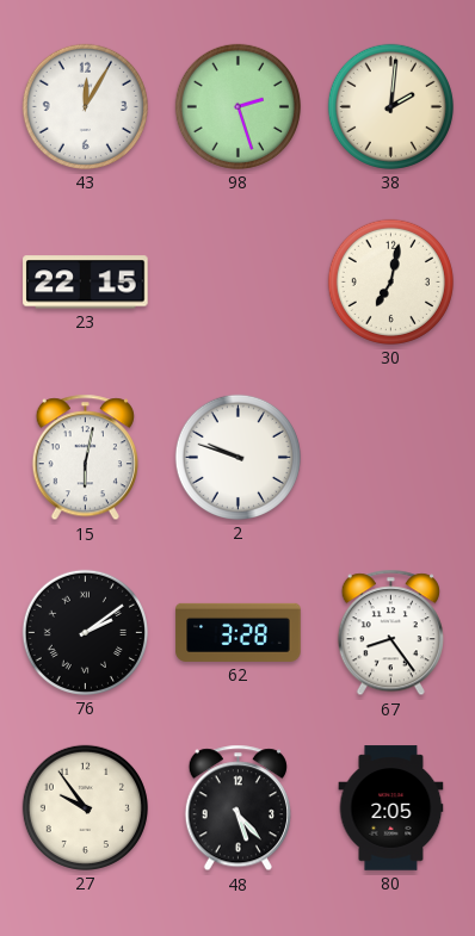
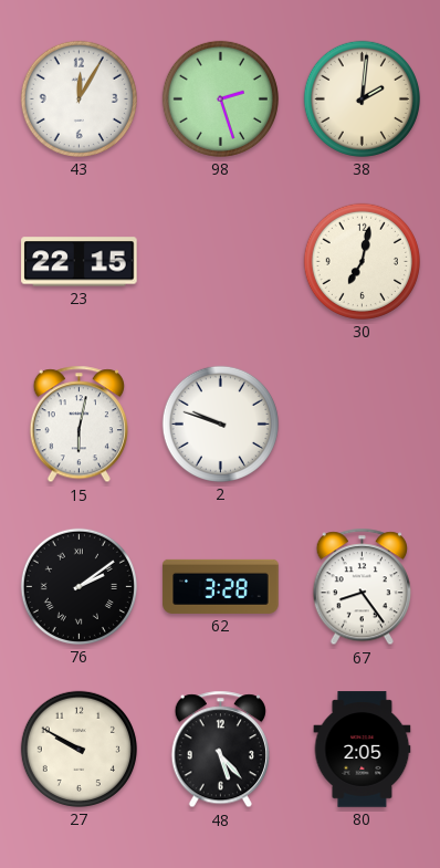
27: 9:54 -> 9:50
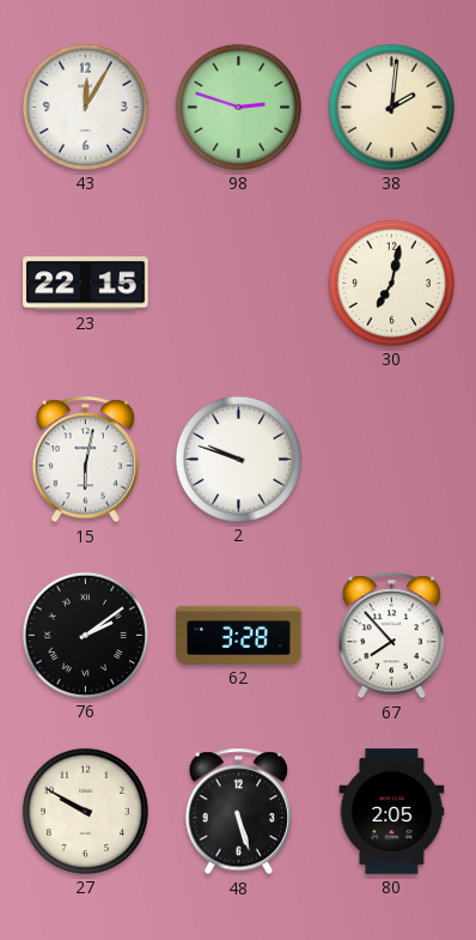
98: 2:27 -> 2:48
67: 8:24 -> 7:53
48: 5:23 -> 5:27
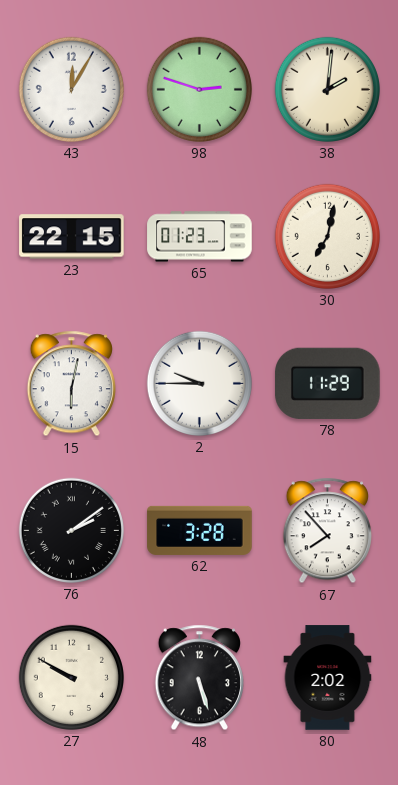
65: none -> 01:23
2: 9:48 -> 9:45
78: none -> 11:29
80: 2:05 -> 2:02
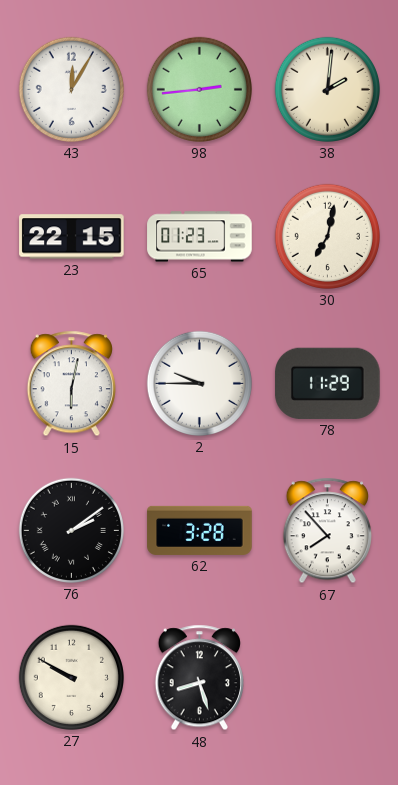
98: 2:48 -> 2:44
48: 5:27 -> 8:27
80: 2:02 -> none
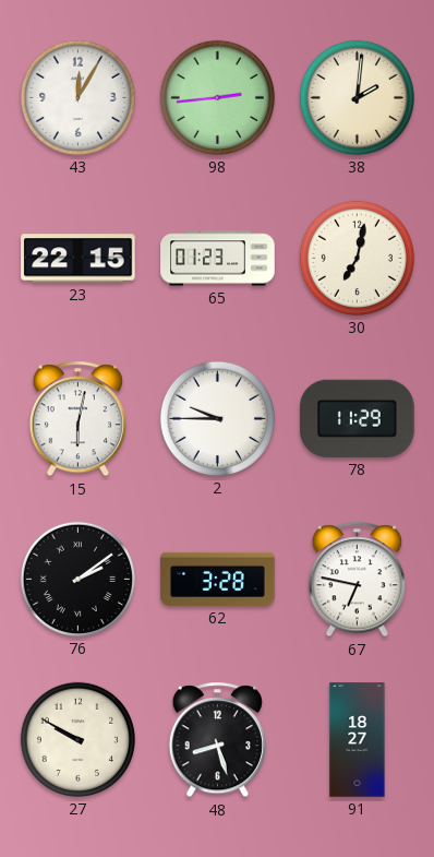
67: 7:53 -> 6:47
91: none -> 18:27
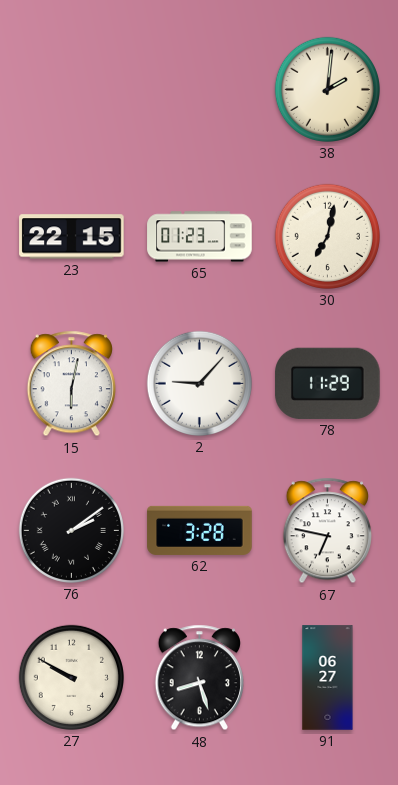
43: 12:05 -> none
98: 2:44 -> none
2: 9:45 -> 9:07
91: 18:27 -> 06:27
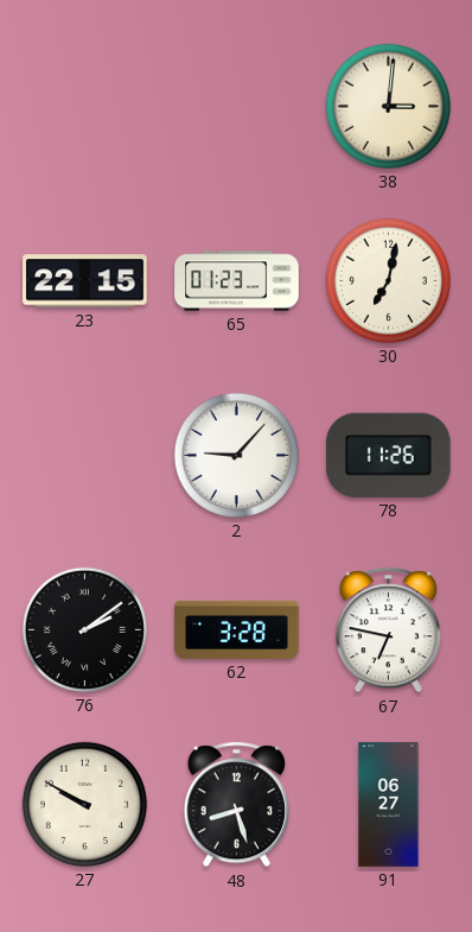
38: 2:01 -> 3:01
15: 6:02 -> none
78: 11:29 -> 11:26
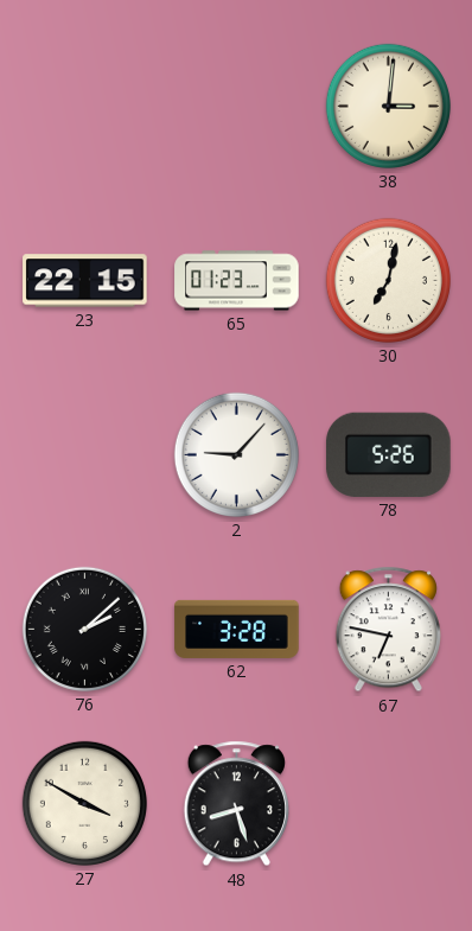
78: 11:26 -> 5:26
76: 2:09 -> 2:08
27: 9:50 -> 3:50
91: 06:27 -> none
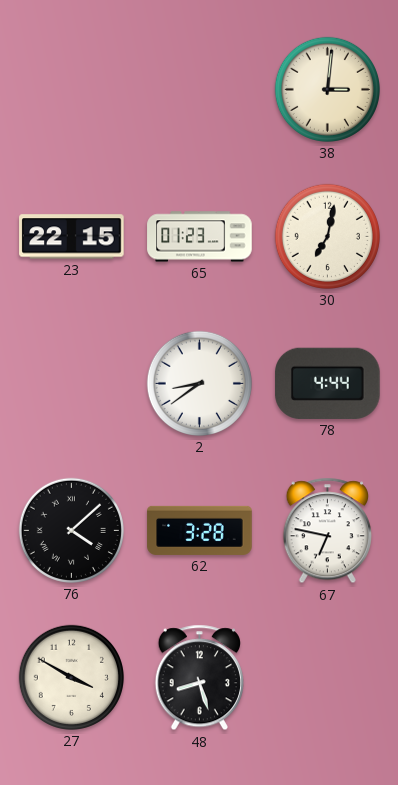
2: 9:07 -> 8:39
78: 5:26 -> 4:44
76: 2:08 -> 4:08
